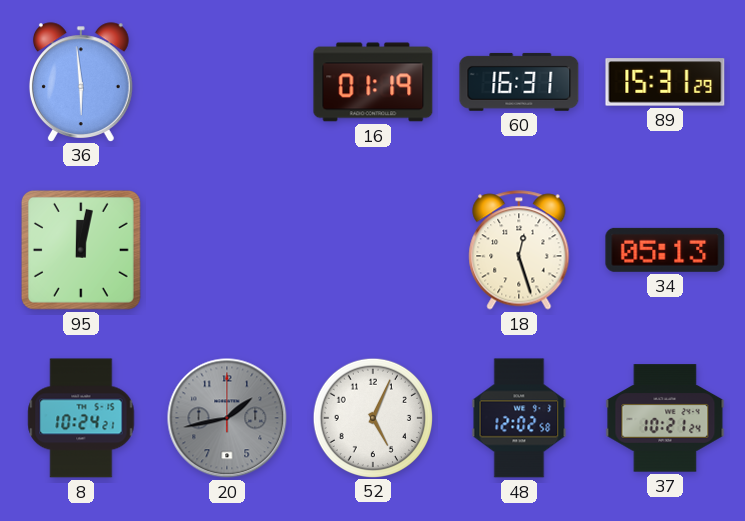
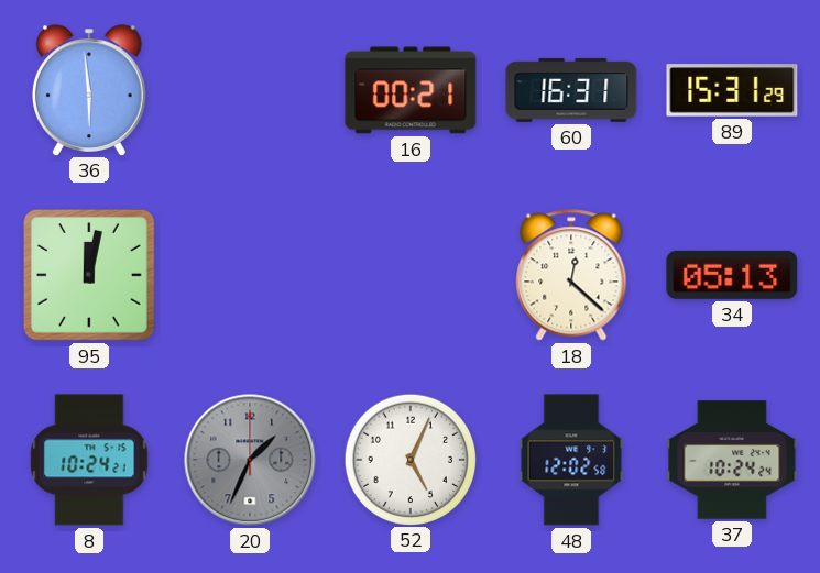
16: 01:19 -> 00:21
18: 12:27 -> 12:22
20: 1:43 -> 1:34
37: 10:21 -> 10:24
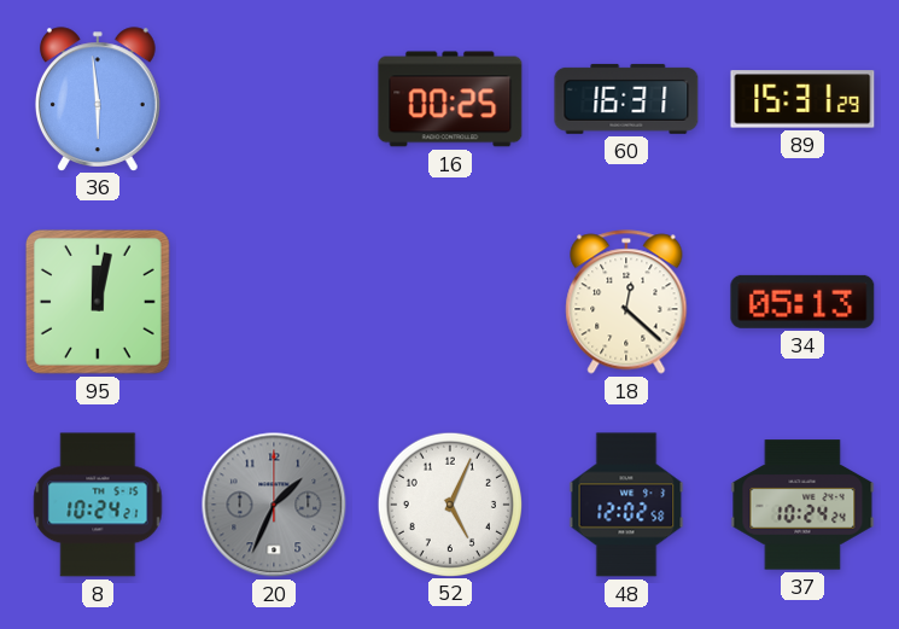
16: 00:21 -> 00:25
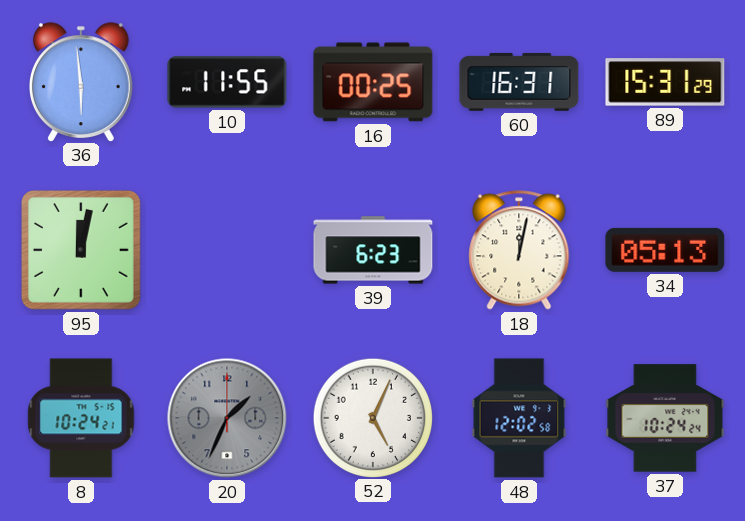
10: none -> 11:55
39: none -> 6:23
18: 12:22 -> 12:02
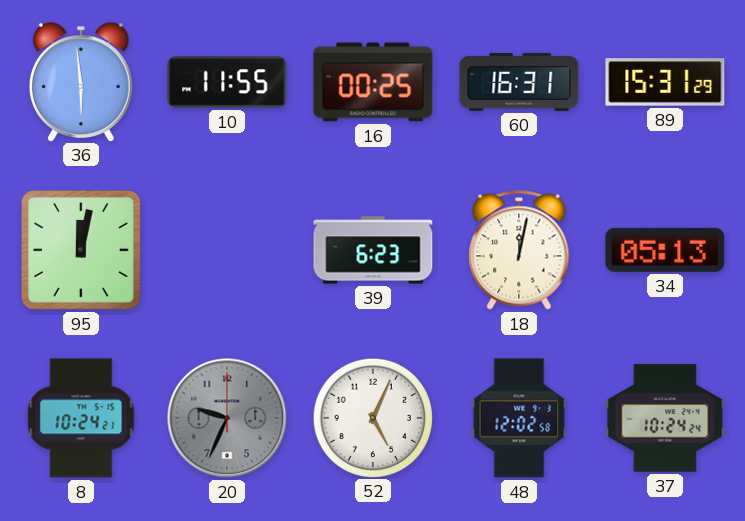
20: 1:34 -> 9:34
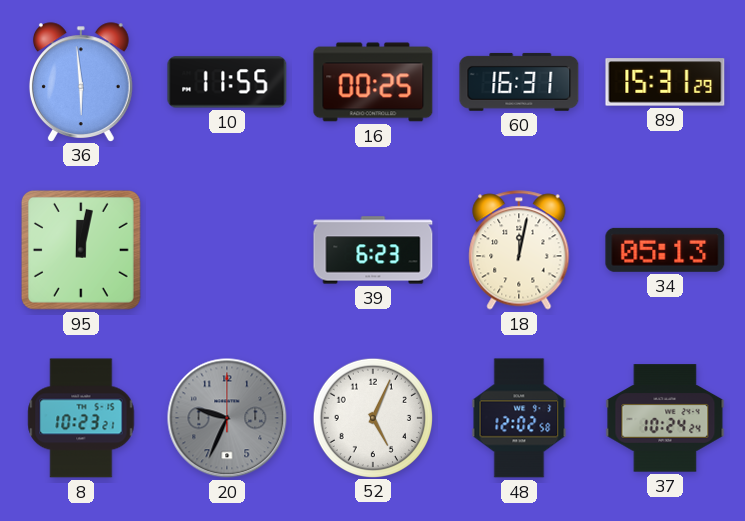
8: 10:24 -> 10:23
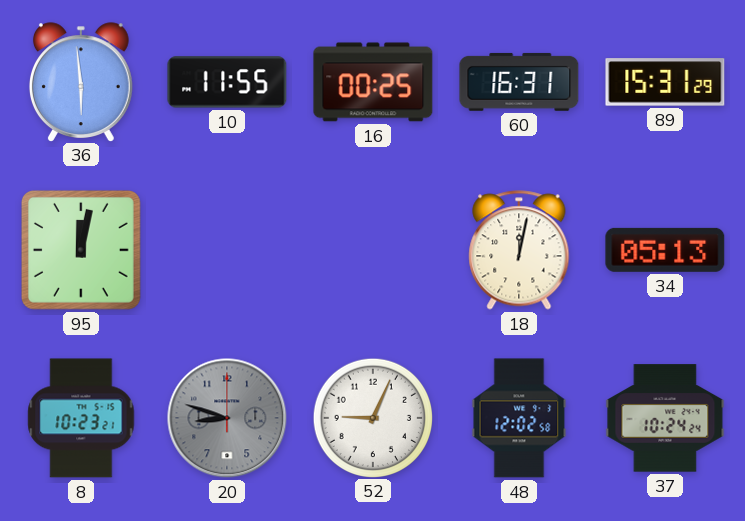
39: 6:23 -> none
20: 9:34 -> 8:48
52: 5:04 -> 9:04
